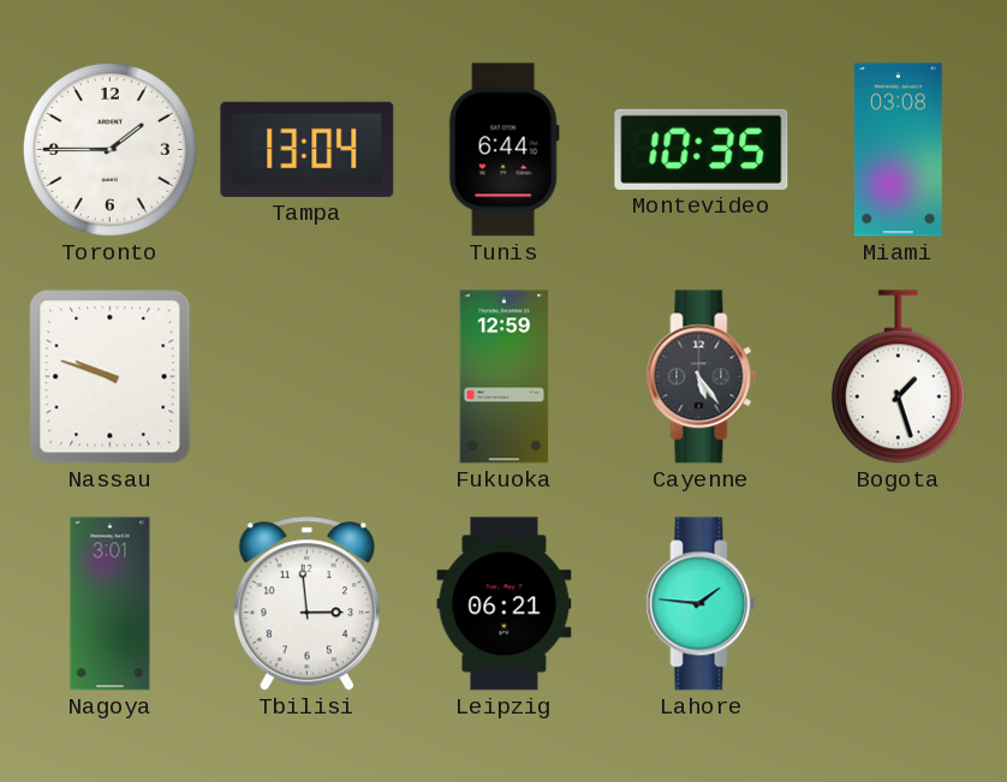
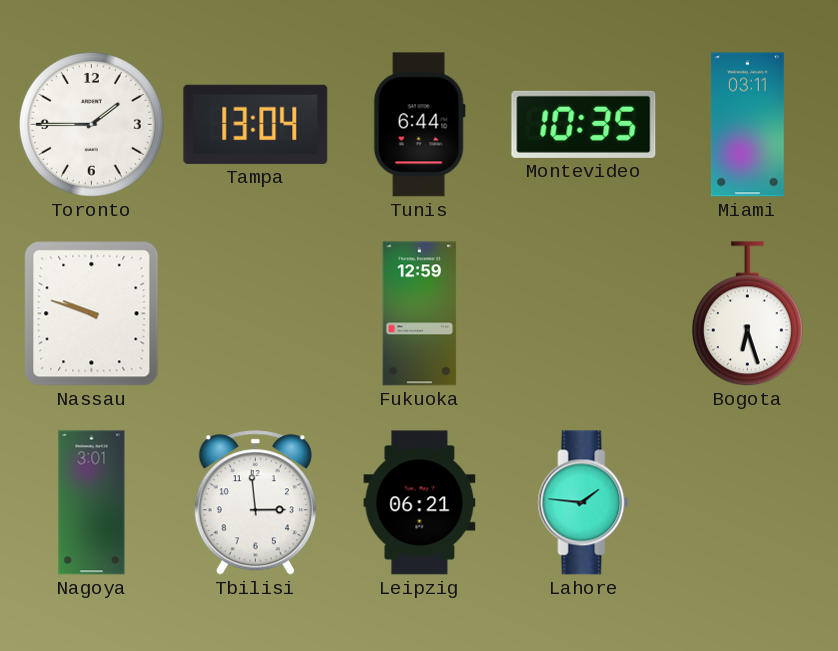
Miami: 03:08 -> 03:11
Cayenne: 5:24 -> none
Bogota: 1:27 -> 6:27
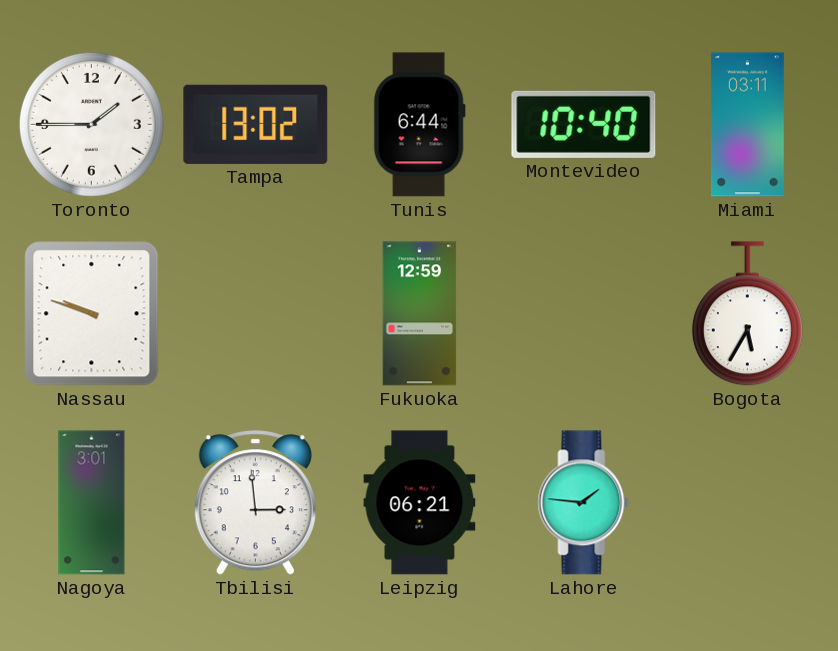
Tampa: 13:04 -> 13:02
Montevideo: 10:35 -> 10:40
Bogota: 6:27 -> 5:35
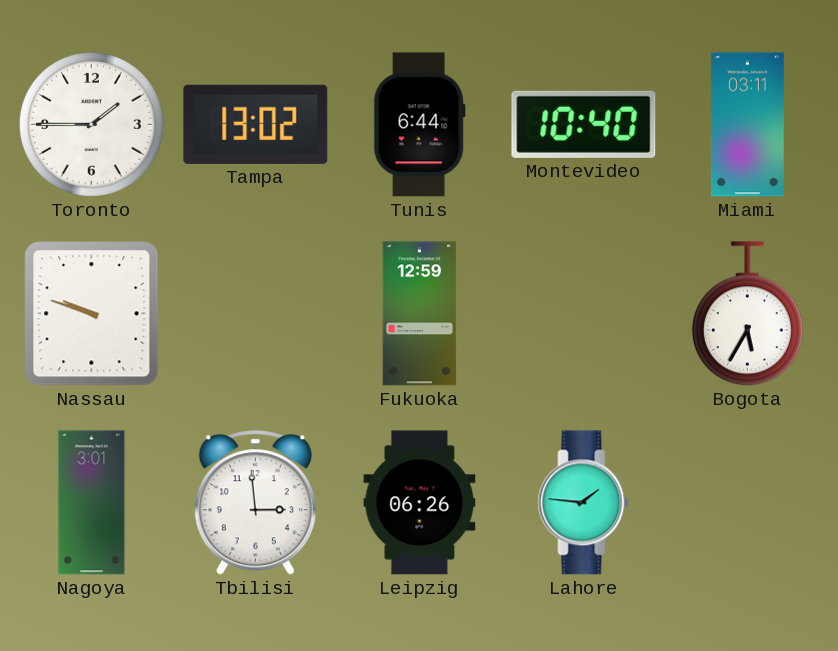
Leipzig: 06:21 -> 06:26
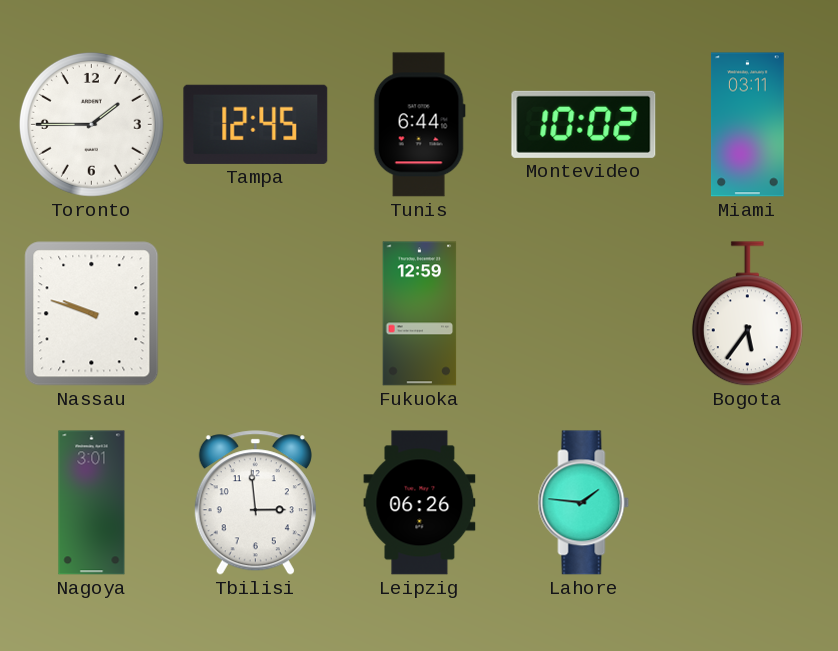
Tampa: 13:02 -> 12:45
Montevideo: 10:40 -> 10:02
Bogota: 5:35 -> 5:36
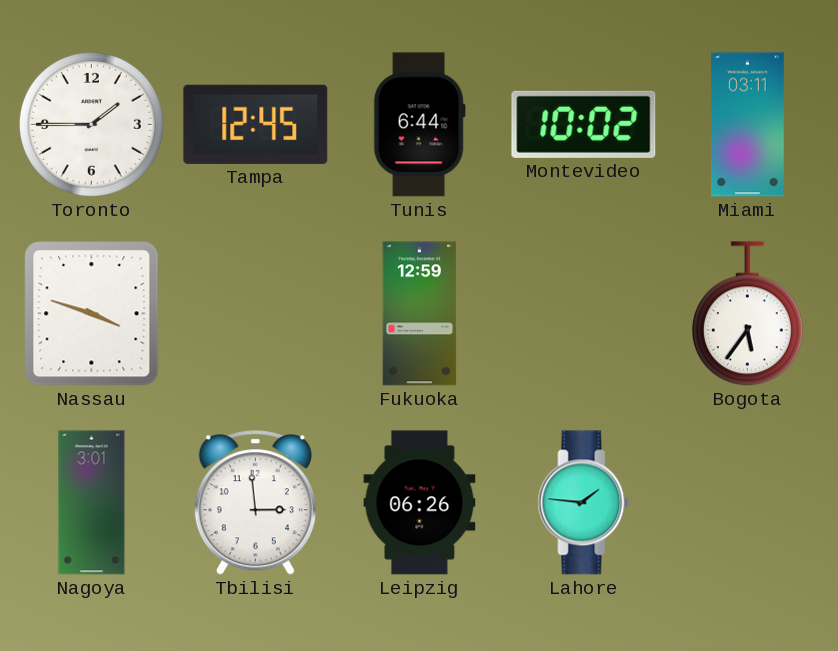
Nassau: 9:48 -> 3:48
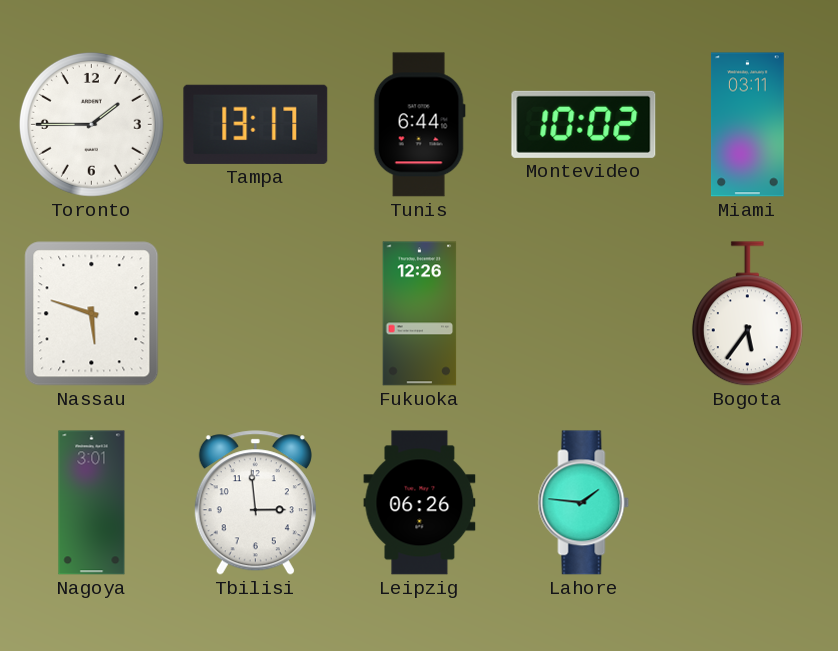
Tampa: 12:45 -> 13:17
Nassau: 3:48 -> 5:48
Fukuoka: 12:59 -> 12:26
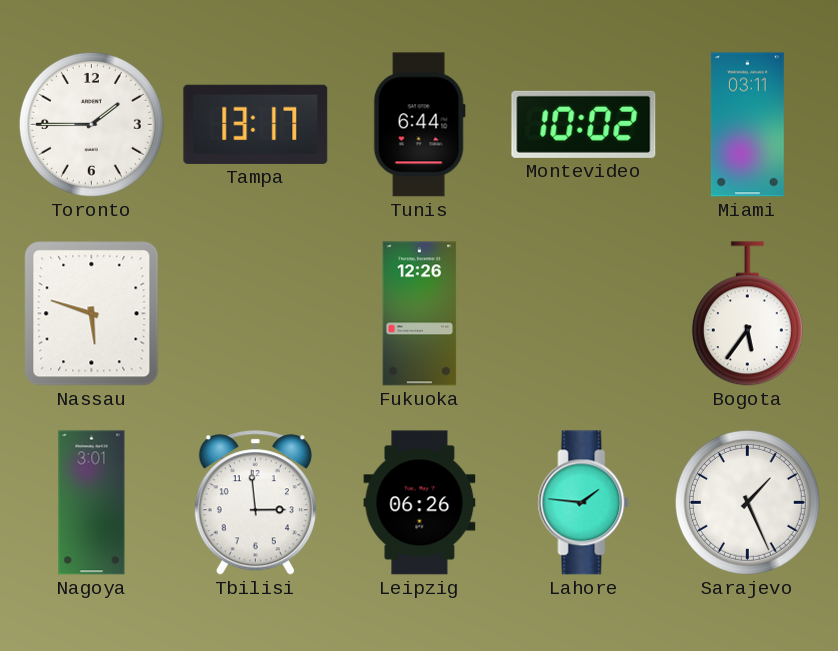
Sarajevo: none -> 1:26
